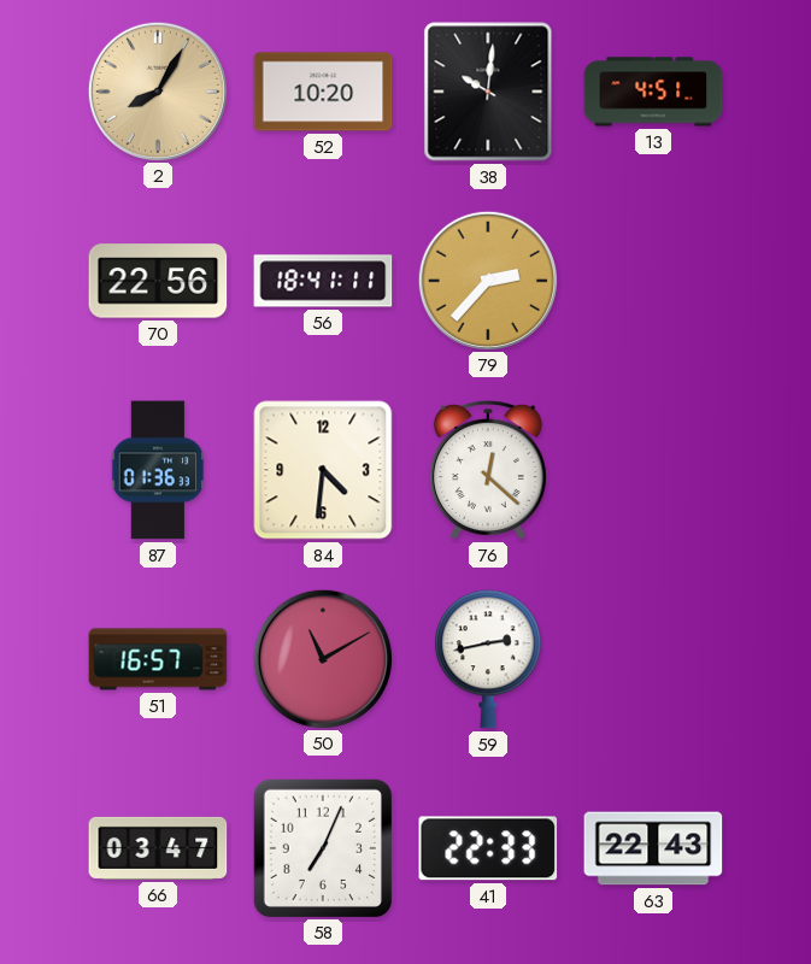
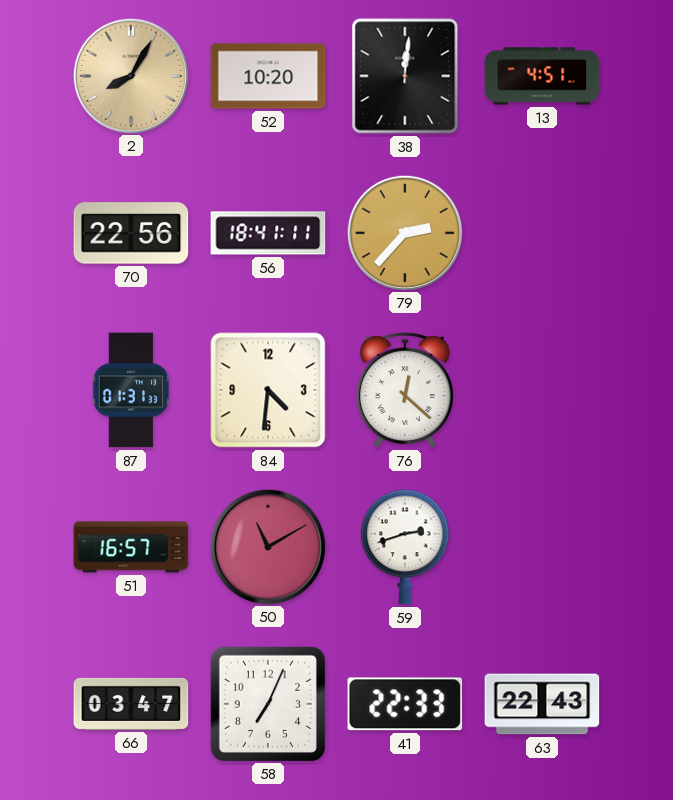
38: 10:01 -> 12:01
87: 01:36 -> 01:31
59: 2:43 -> 2:42
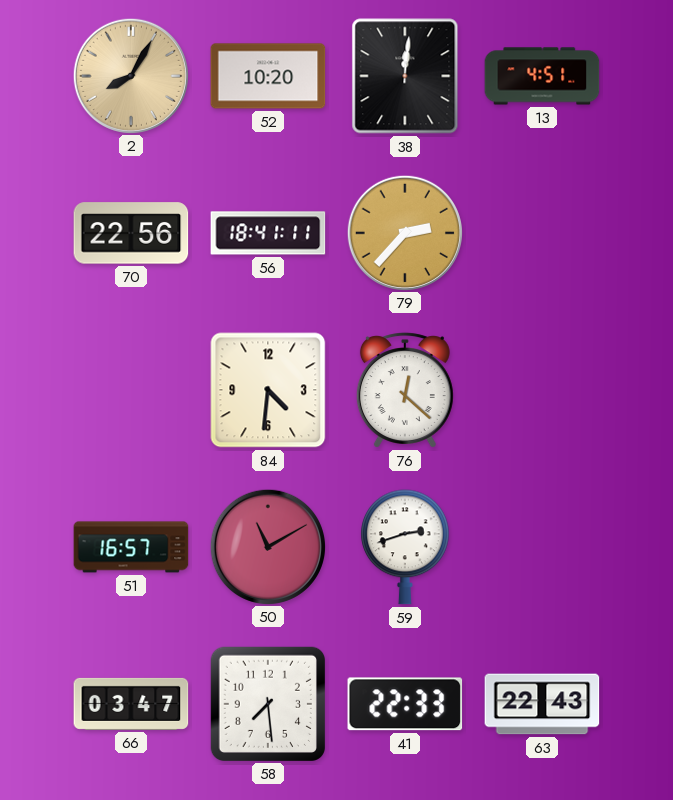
87: 01:31 -> none
58: 7:04 -> 7:29
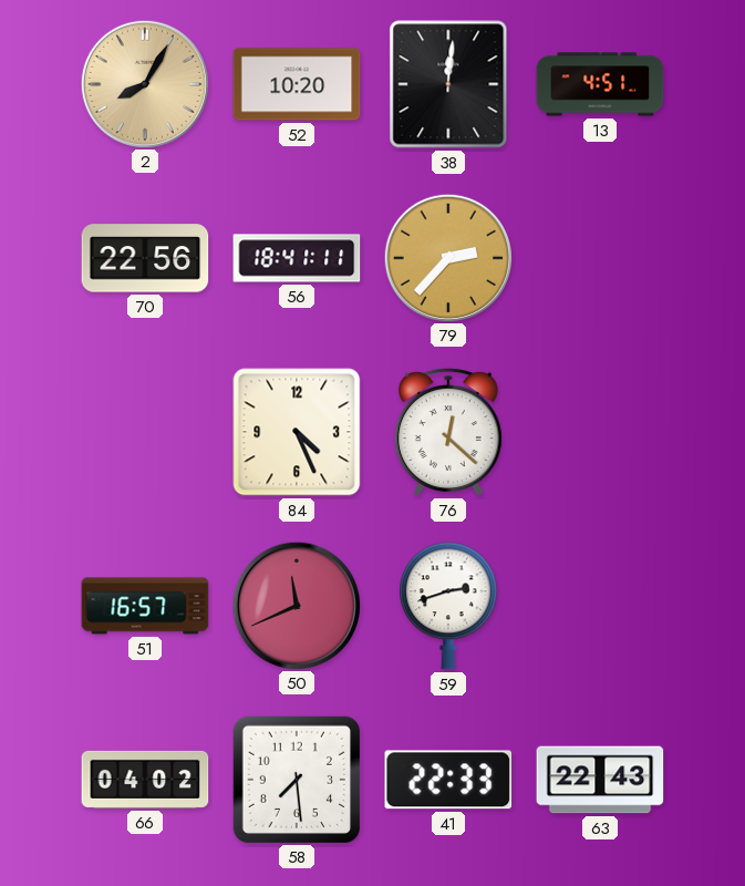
84: 4:31 -> 4:26
50: 11:10 -> 11:41
66: 03:47 -> 04:02
